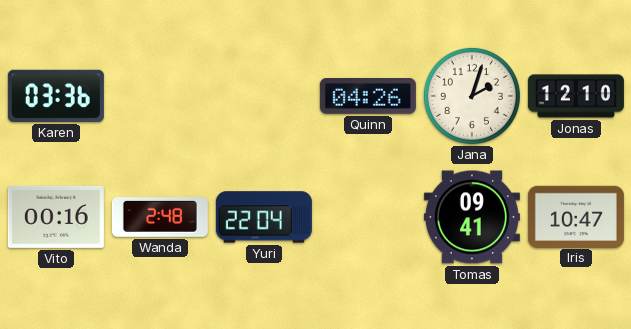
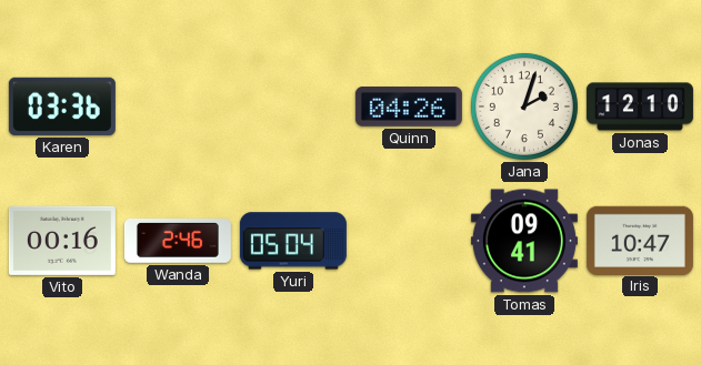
Wanda: 2:48 -> 2:46
Yuri: 22:04 -> 05:04
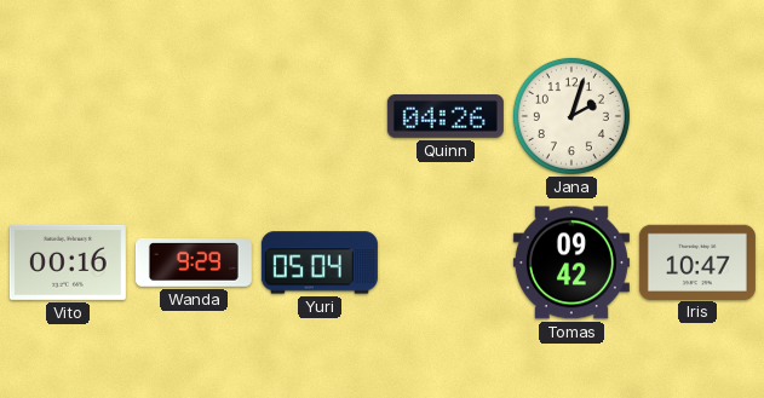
Karen: 03:36 -> none
Jonas: 12:10 -> none
Wanda: 2:46 -> 9:29
Tomas: 09:41 -> 09:42
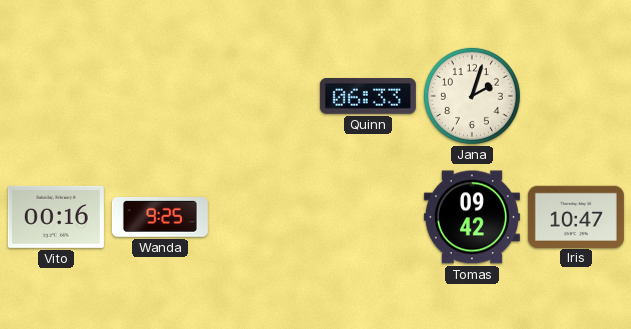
Quinn: 04:26 -> 06:33
Wanda: 9:29 -> 9:25
Yuri: 05:04 -> none
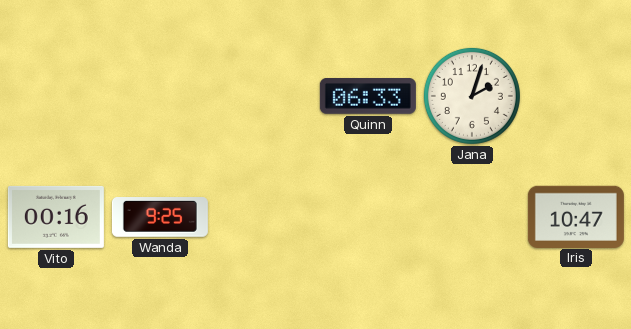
Tomas: 09:42 -> none
